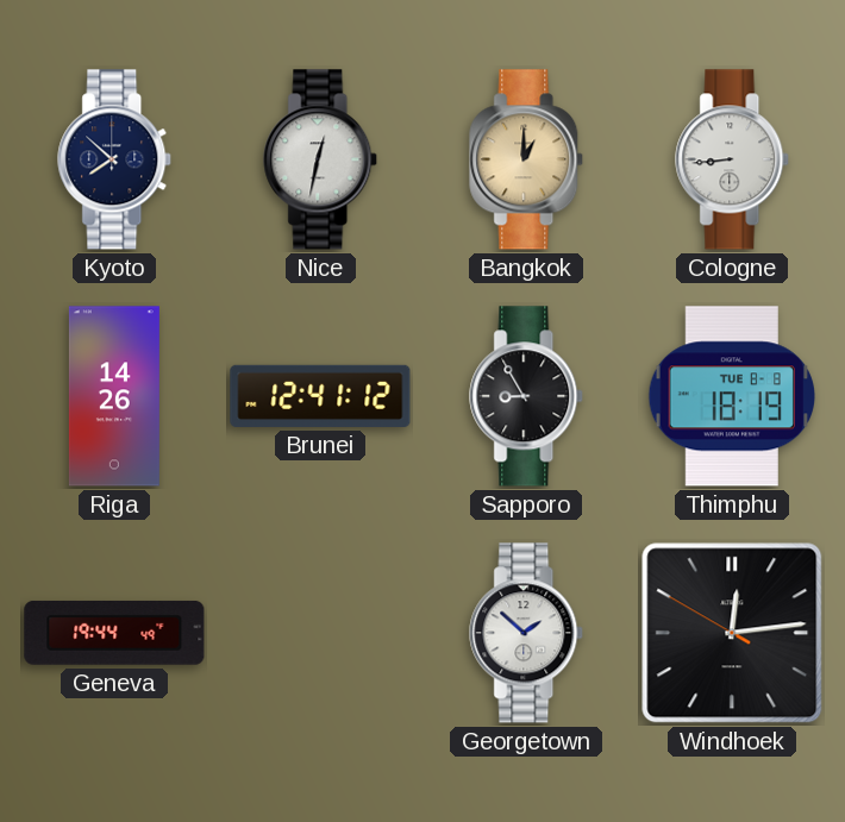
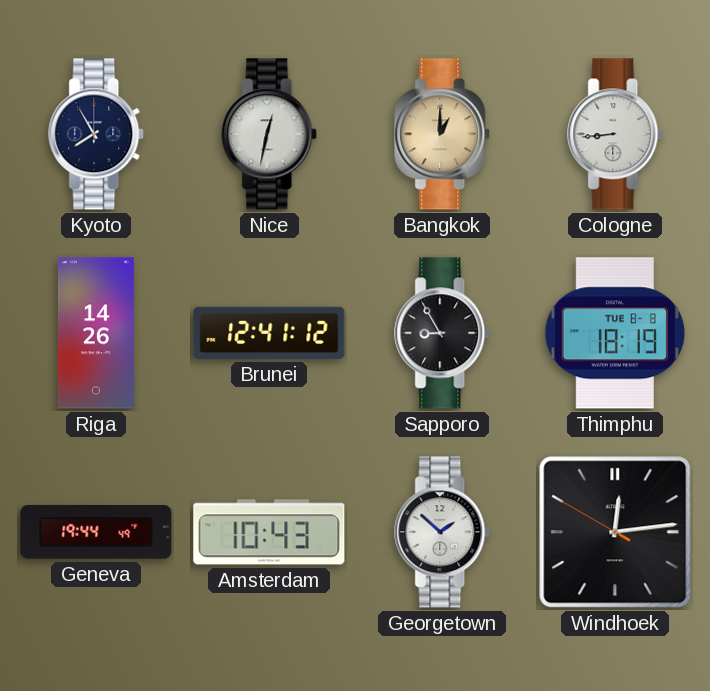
Kyoto: 7:52 -> 7:55
Amsterdam: none -> 10:43
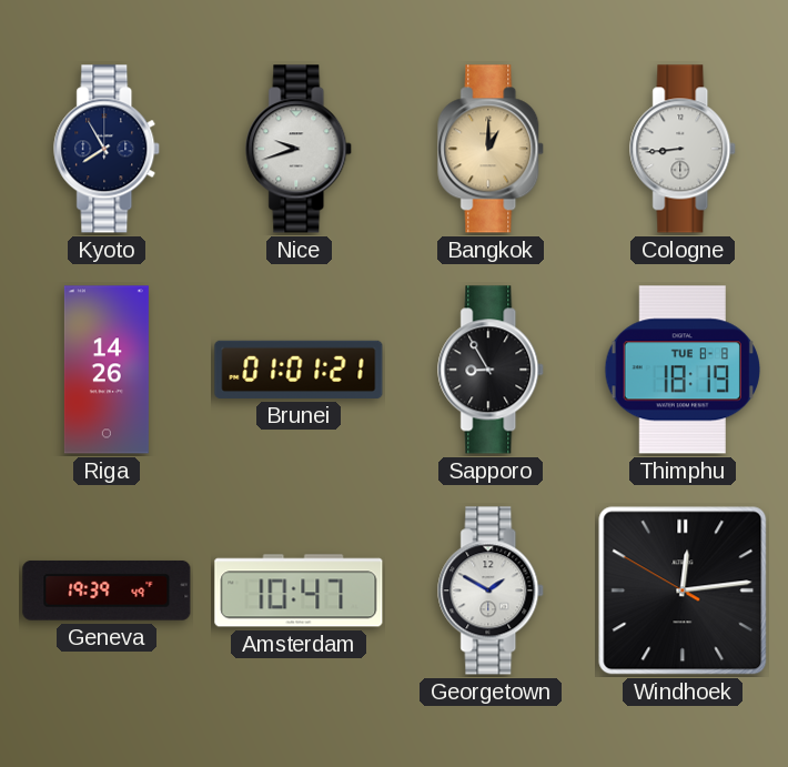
Nice: 12:32 -> 9:42
Brunei: 12:41 -> 01:01
Geneva: 19:44 -> 19:39
Amsterdam: 10:43 -> 10:47
Georgetown: 1:52 -> 1:50
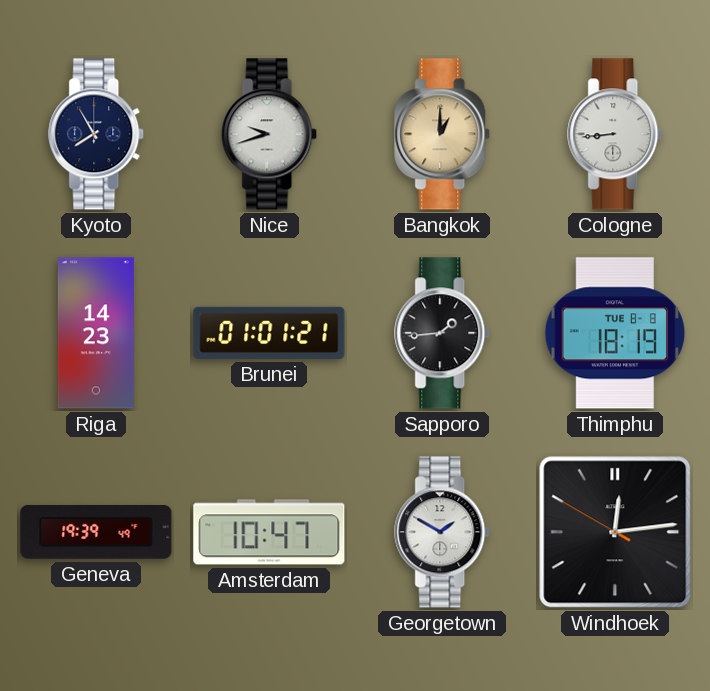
Riga: 14:26 -> 14:23
Sapporo: 8:55 -> 1:44
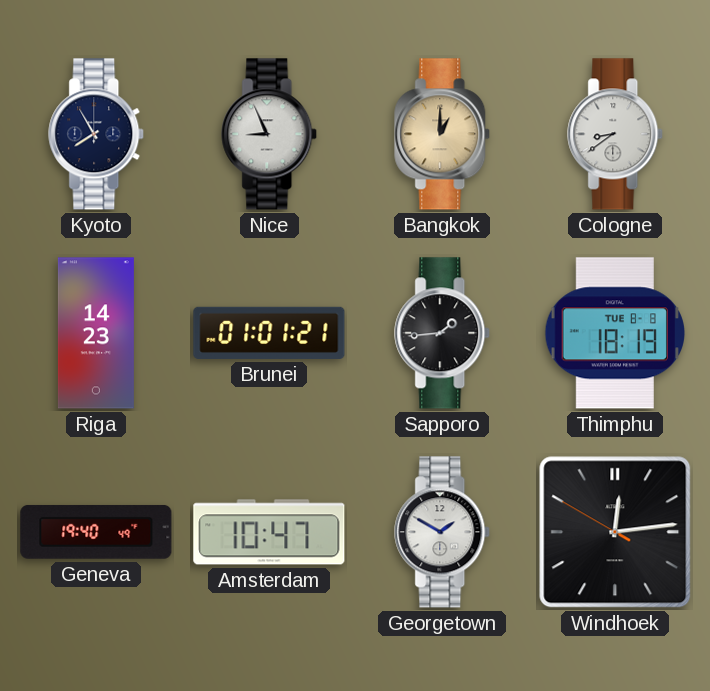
Nice: 9:42 -> 8:56
Cologne: 8:44 -> 8:39
Geneva: 19:39 -> 19:40
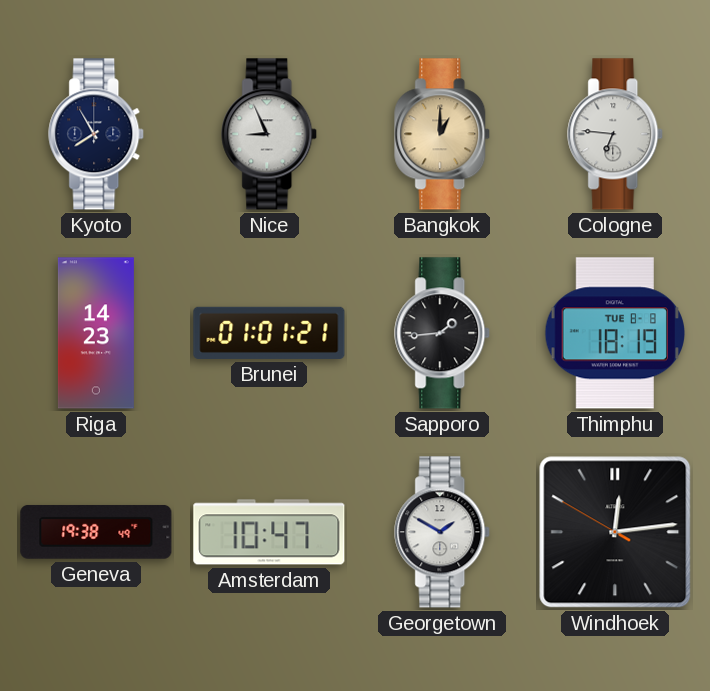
Cologne: 8:39 -> 6:46
Geneva: 19:40 -> 19:38
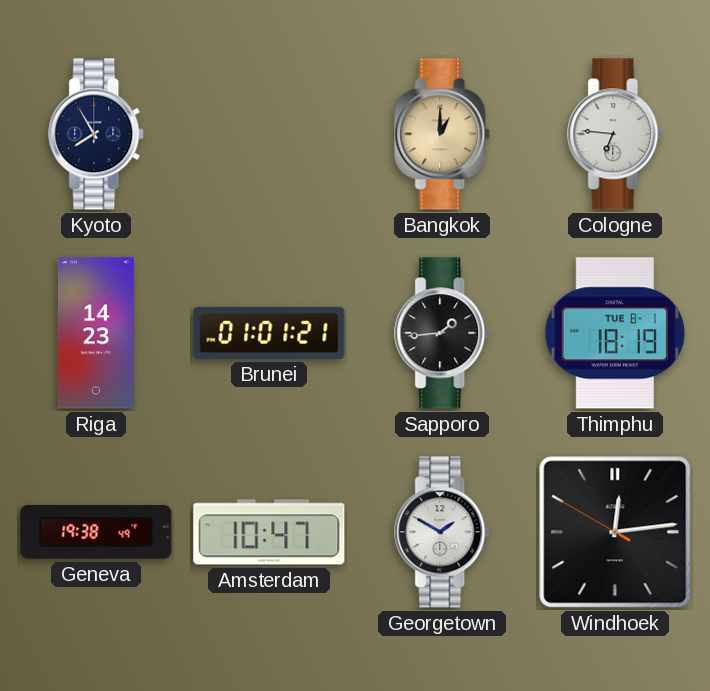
Nice: 8:56 -> none
Thimphu date: TUE 8-8 -> TUE 8-1
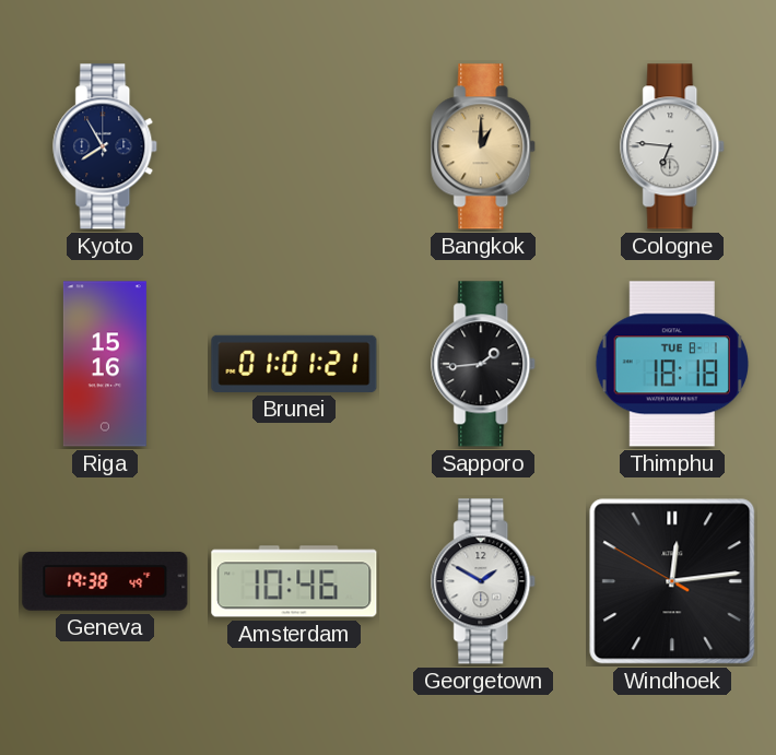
Riga: 14:23 -> 15:16
Thimphu: 18:19 -> 18:18
Amsterdam: 10:47 -> 10:46
